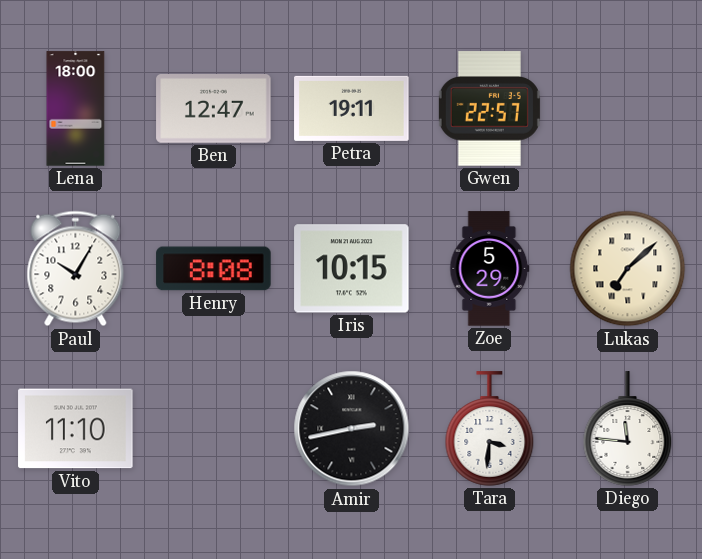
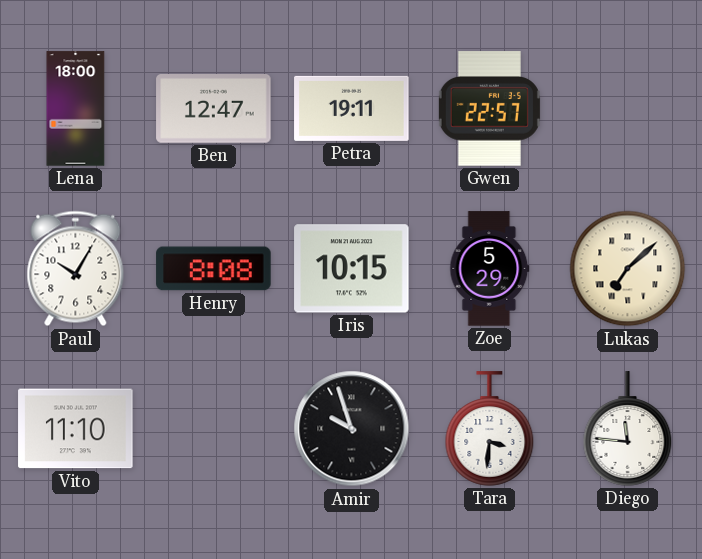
Amir: 2:43 -> 9:57
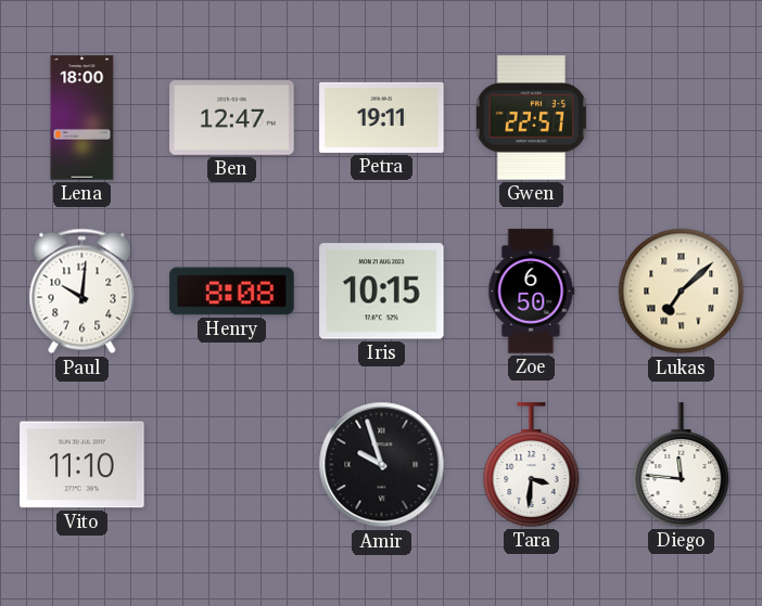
Paul: 10:05 -> 10:01
Zoe: 5:29 -> 6:50
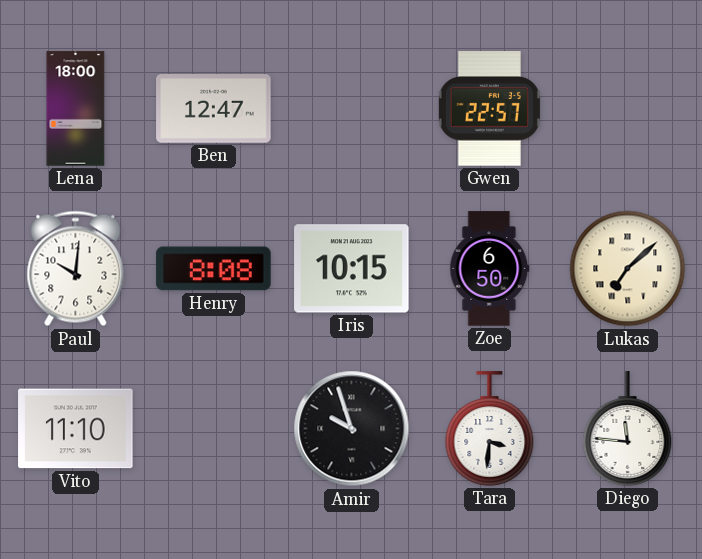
Petra: 19:11 -> none
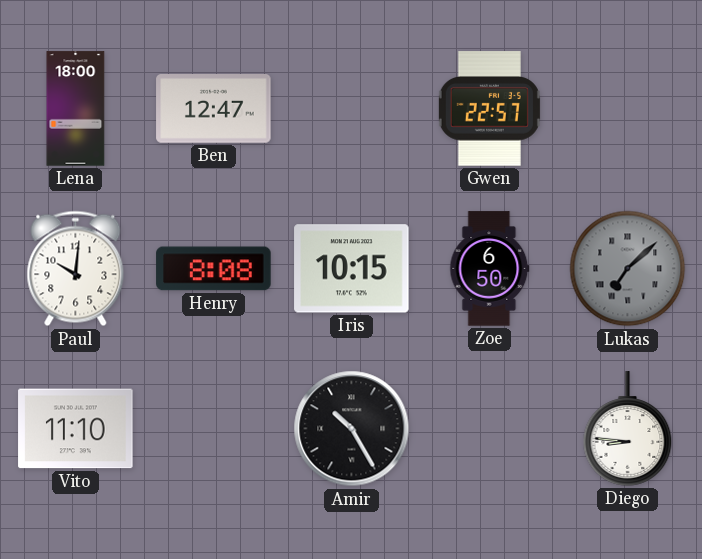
Lukas dial: cream -> grey
Amir: 9:57 -> 10:25
Tara: 3:31 -> none
Diego: 11:46 -> 8:46
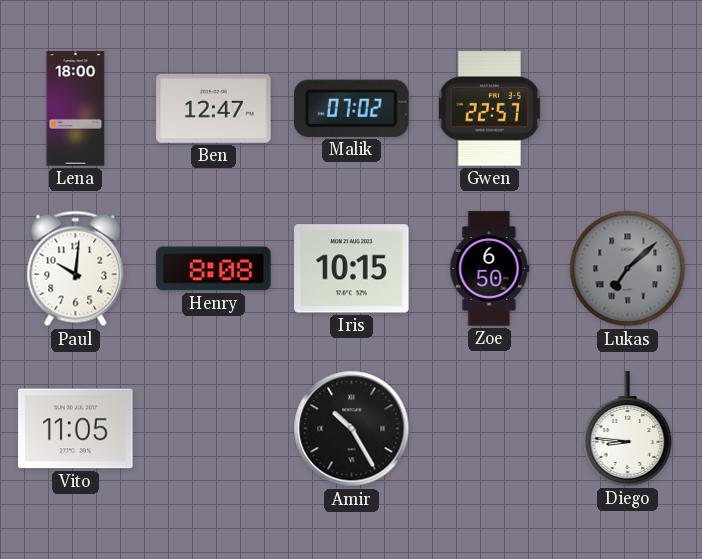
Malik: none -> 07:02
Vito: 11:10 -> 11:05
